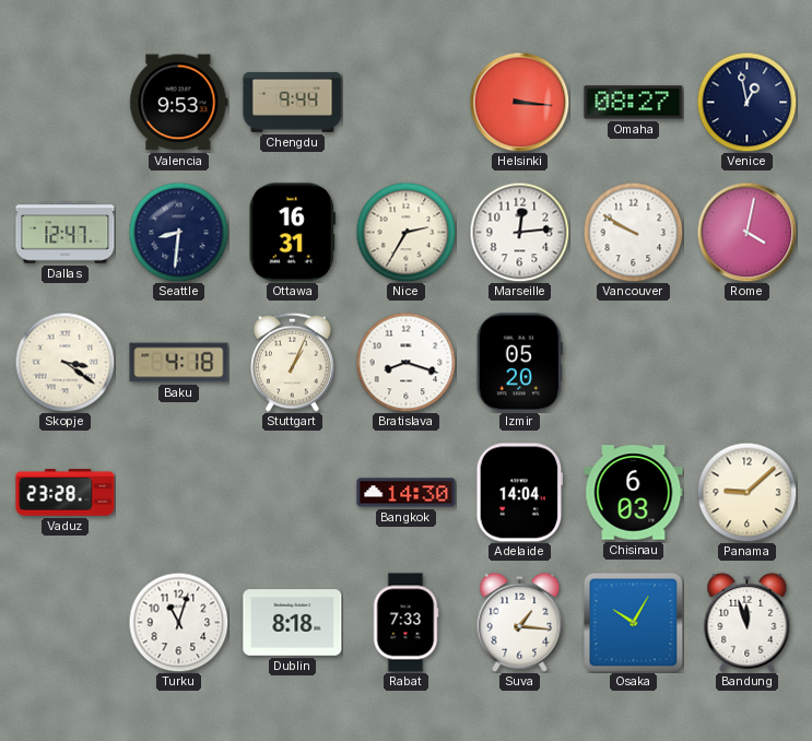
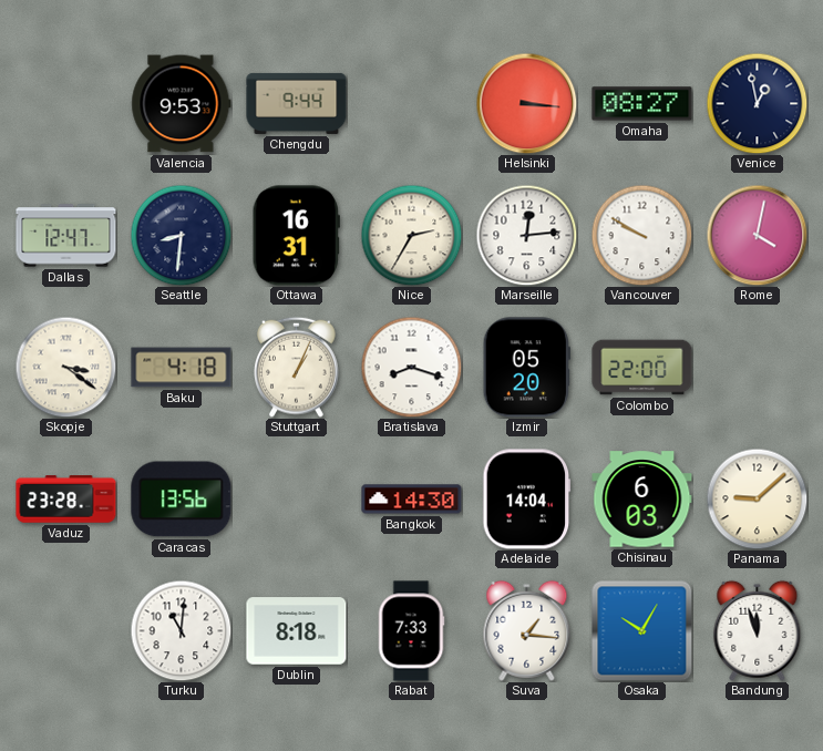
Colombo: none -> 22:00
Caracas: none -> 13:56
Turku: 11:03 -> 11:01
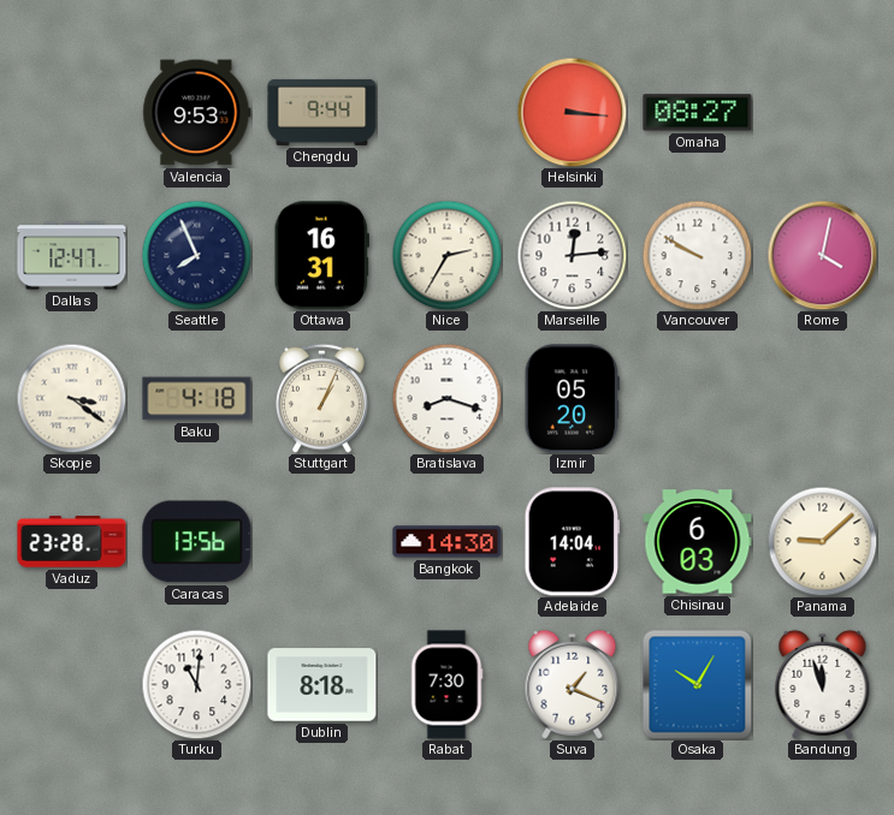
Venice: 12:58 -> none
Seattle: 8:31 -> 7:56
Colombo: 22:00 -> none
Rabat: 7:33 -> 7:30
Suva: 1:16 -> 1:19
